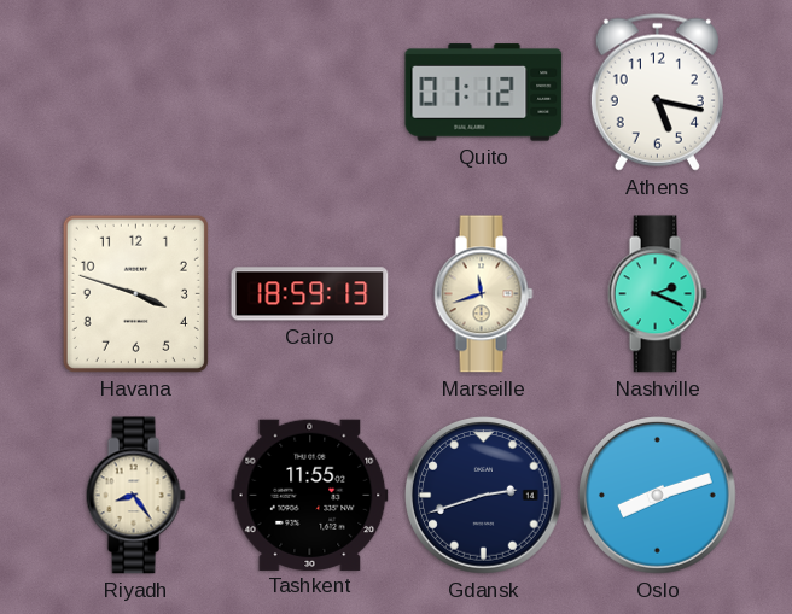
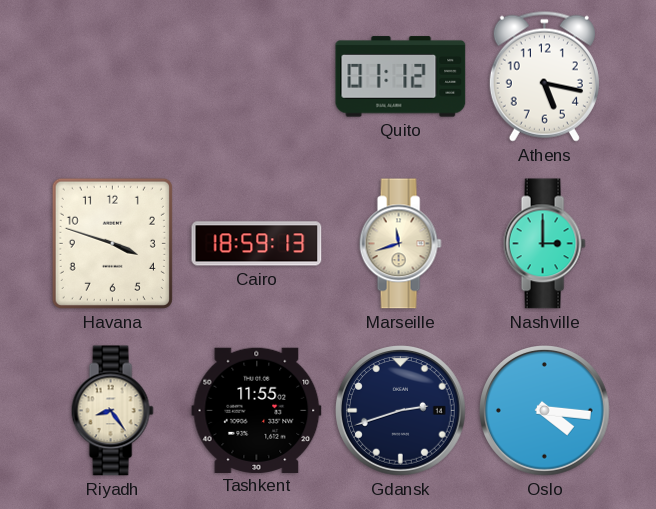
Nashville: 2:19 -> 3:00
Oslo: 8:12 -> 4:16
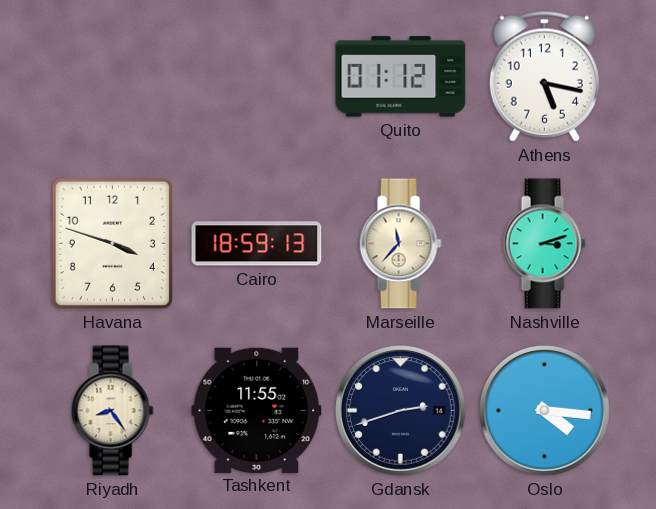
Marseille: 11:42 -> 11:37
Nashville: 3:00 -> 3:12
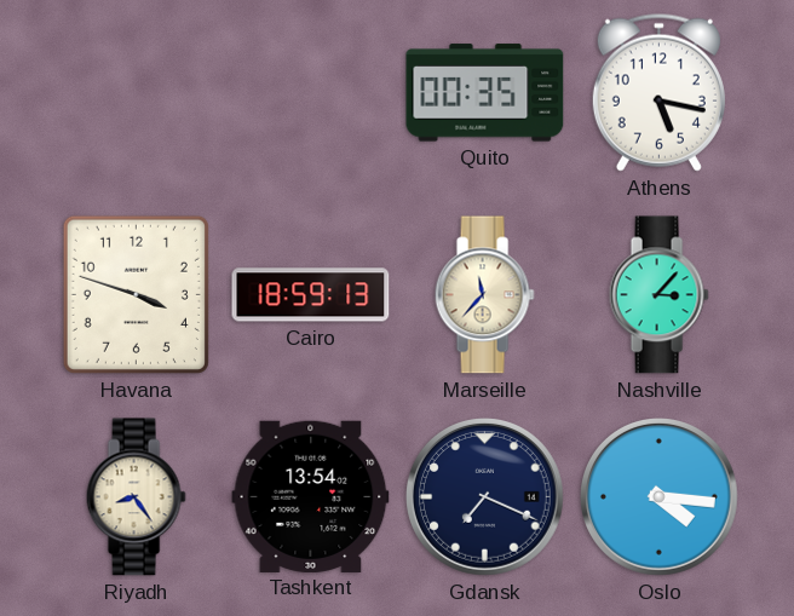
Quito: 01:12 -> 00:35
Nashville: 3:12 -> 3:07
Tashkent: 11:55 -> 13:54
Gdansk: 2:42 -> 7:19
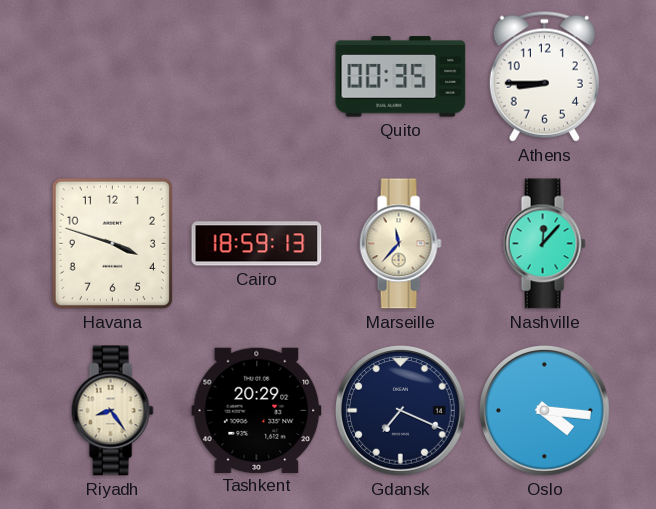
Athens: 5:17 -> 8:45
Nashville: 3:07 -> 12:07
Tashkent: 13:54 -> 20:29
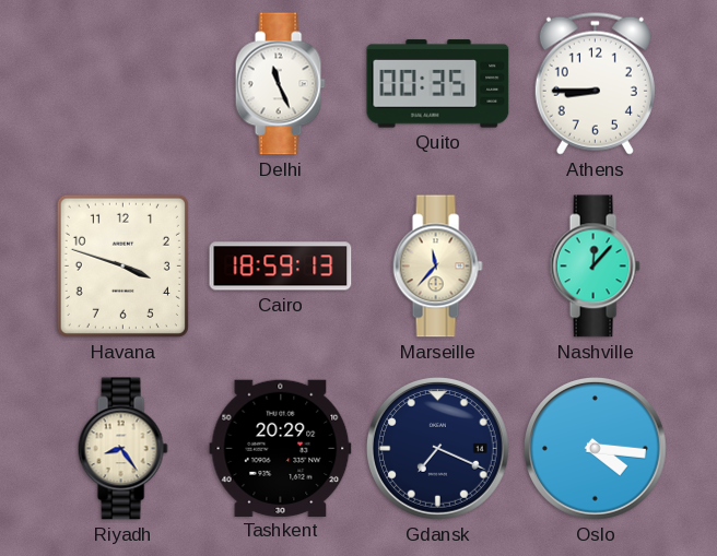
Delhi: none -> 11:26
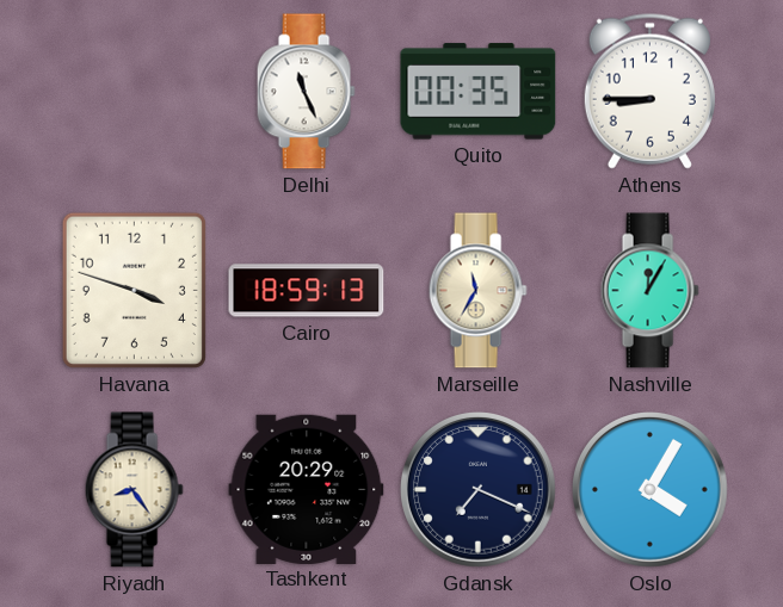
Marseille: 11:37 -> 11:35
Nashville: 12:07 -> 12:05
Oslo: 4:16 -> 4:05
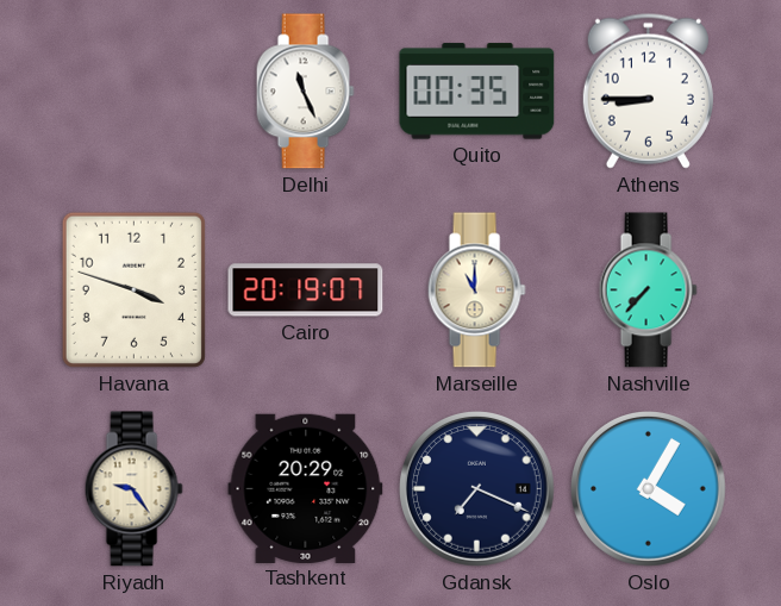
Cairo: 18:59 -> 20:19
Marseille: 11:35 -> 11:00
Nashville: 12:05 -> 7:37
Riyadh: 8:24 -> 9:24
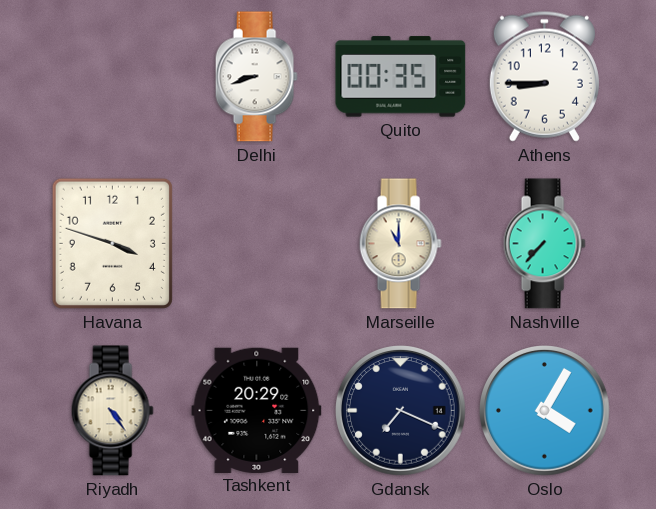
Delhi: 11:26 -> 8:42
Cairo: 20:19 -> none
Riyadh: 9:24 -> 4:24
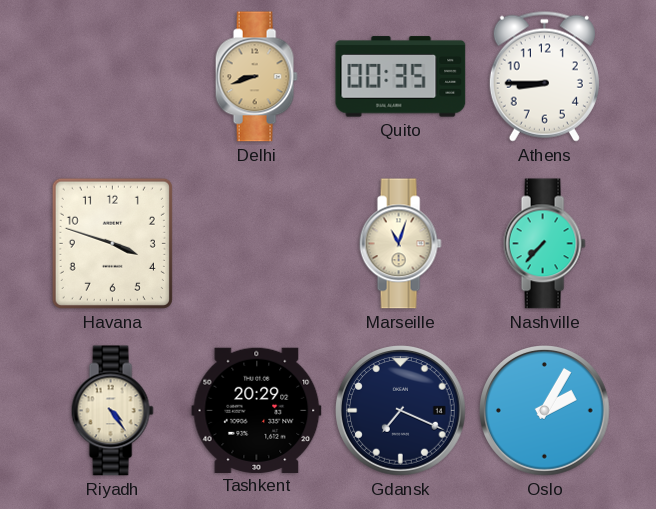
Delhi dial: white -> champagne
Marseille: 11:00 -> 11:03
Oslo: 4:05 -> 2:05
